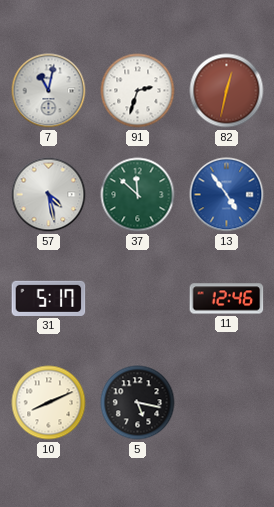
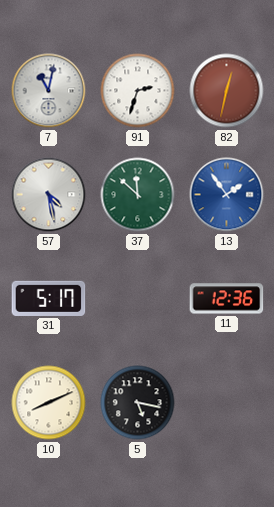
13: 4:54 -> 1:54
11: 12:46 -> 12:36
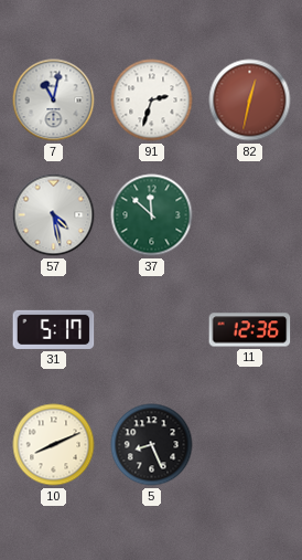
13: 1:54 -> none
5: 5:17 -> 8:26
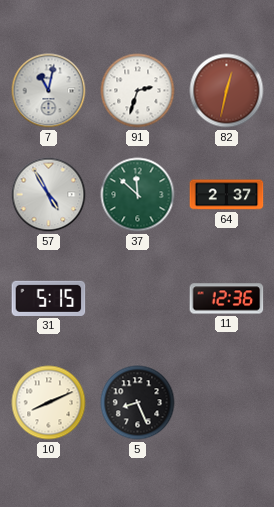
57: 4:28 -> 4:55
64: none -> 2:37
31: 5:17 -> 5:15
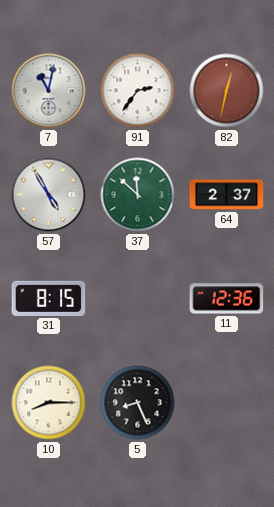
91: 2:33 -> 2:36
31: 5:15 -> 8:15
10: 8:11 -> 8:15
